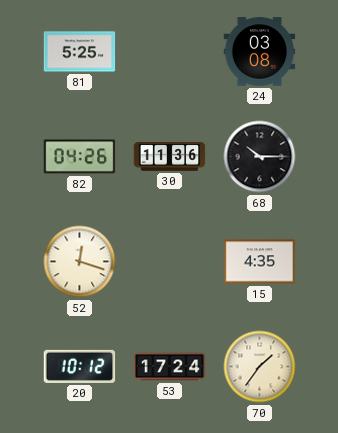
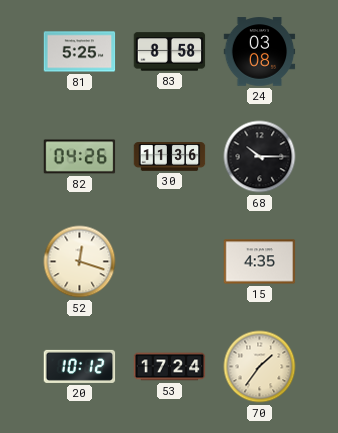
83: none -> 8:58
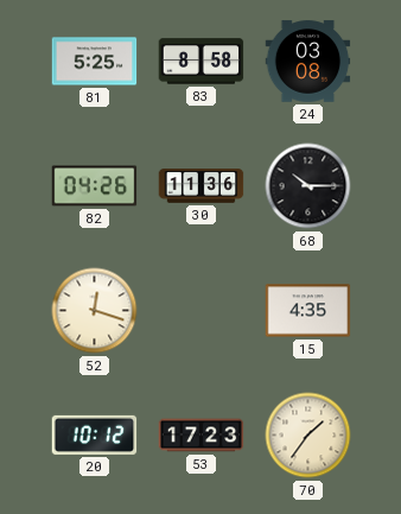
53: 17:24 -> 17:23
